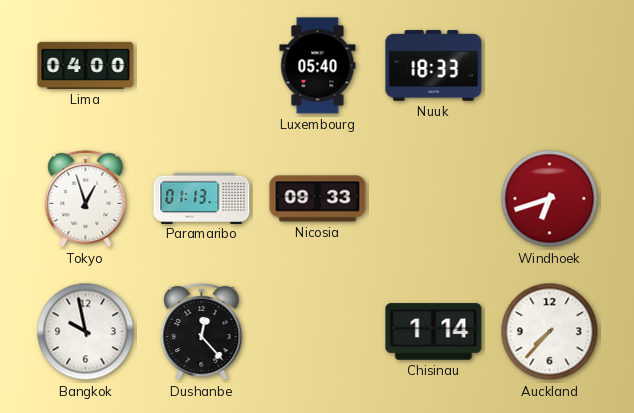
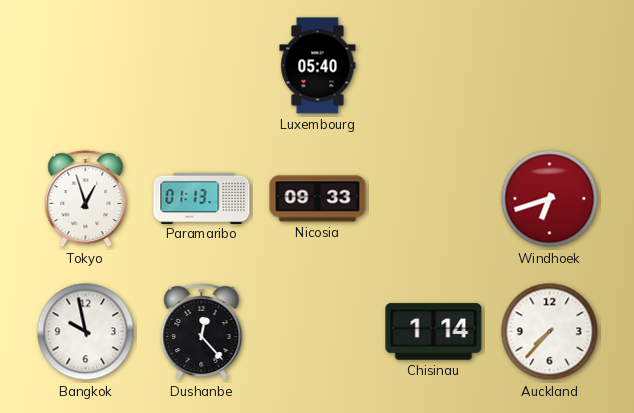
Lima: 04:00 -> none
Nuuk: 18:33 -> none
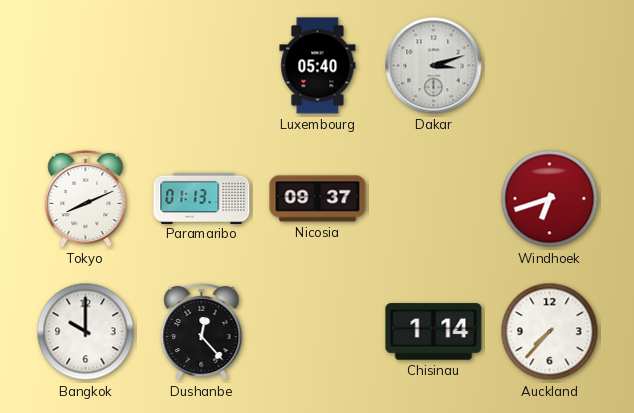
Dakar: none -> 3:12
Tokyo: 12:57 -> 8:11
Nicosia: 09:33 -> 09:37
Bangkok: 9:58 -> 10:00
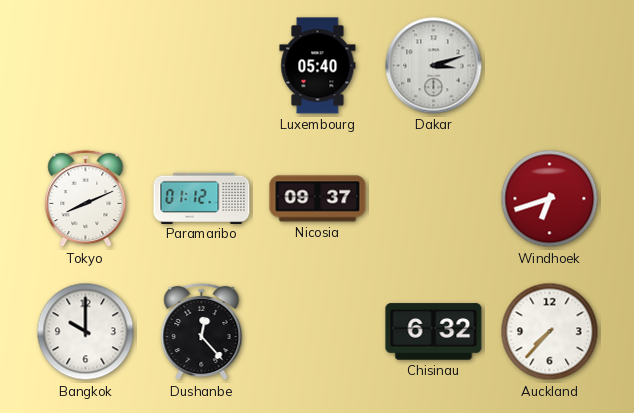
Paramaribo: 01:13 -> 01:12
Chisinau: 1:14 -> 6:32
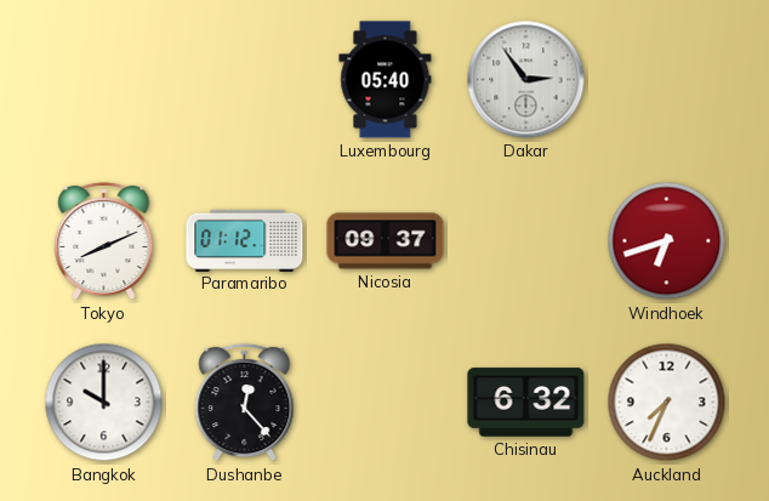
Dakar: 3:12 -> 2:54
Auckland: 7:37 -> 7:34
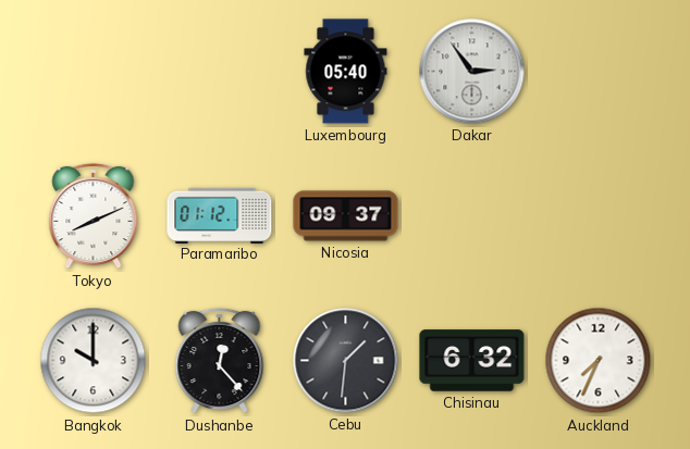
Windhoek: 6:42 -> none
Cebu: none -> 1:31
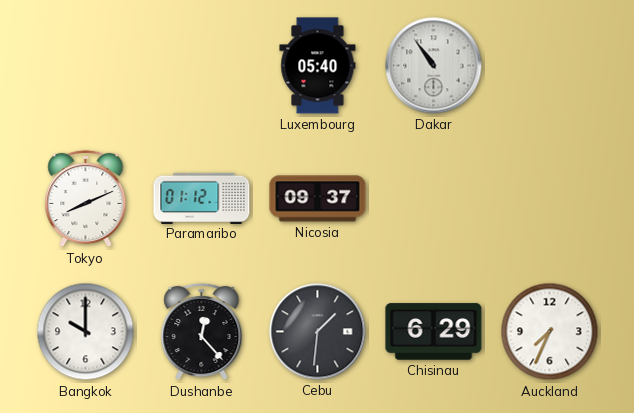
Dakar: 2:54 -> 10:54
Chisinau: 6:32 -> 6:29
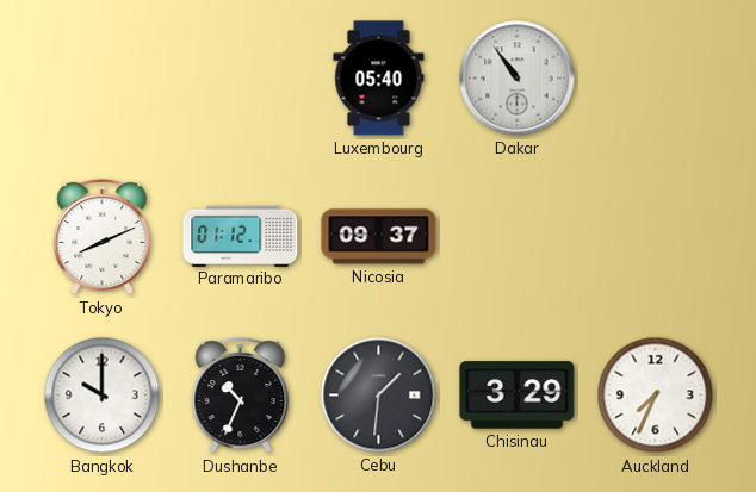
Dushanbe: 12:23 -> 10:34
Chisinau: 6:29 -> 3:29
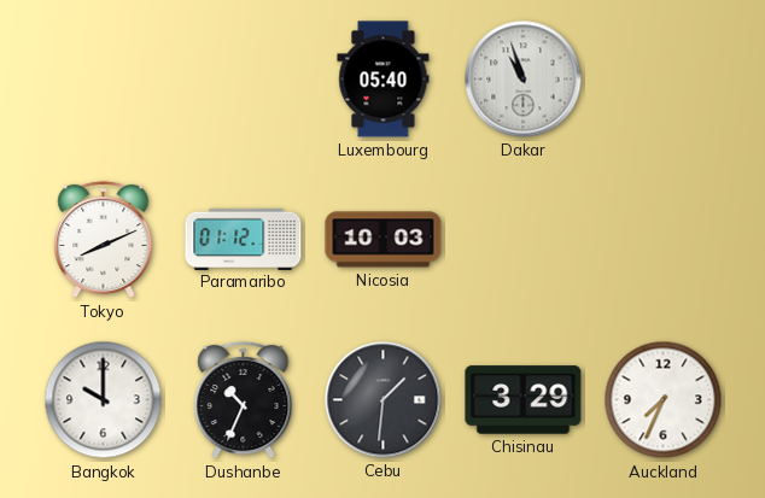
Dakar: 10:54 -> 10:57
Nicosia: 09:37 -> 10:03
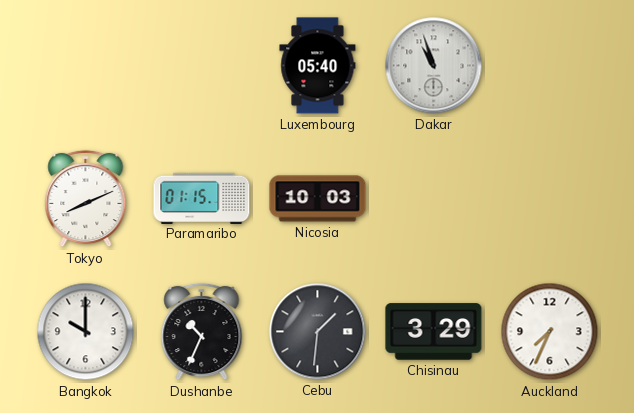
Paramaribo: 01:12 -> 01:15
